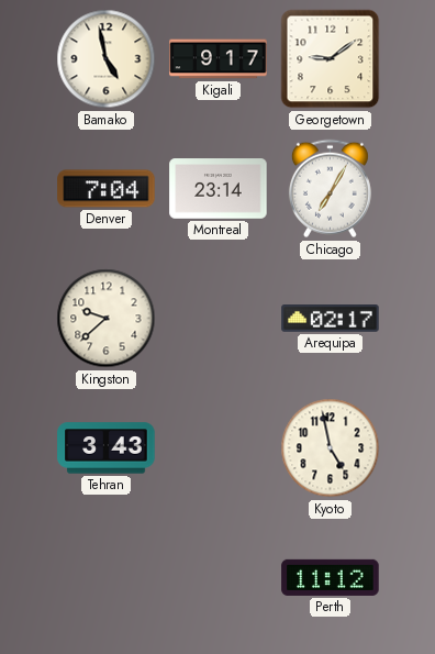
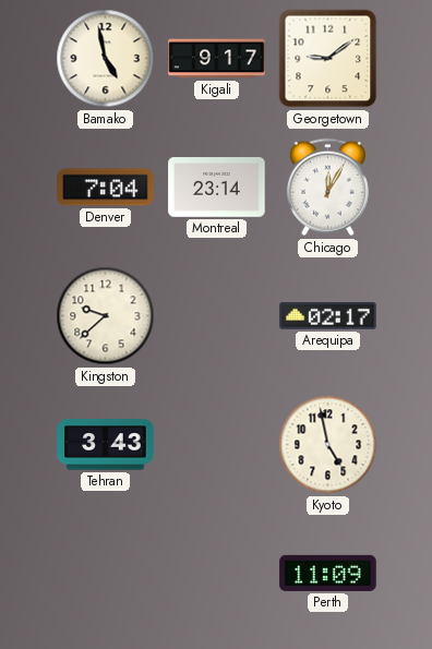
Chicago: 7:05 -> 12:05
Perth: 11:12 -> 11:09
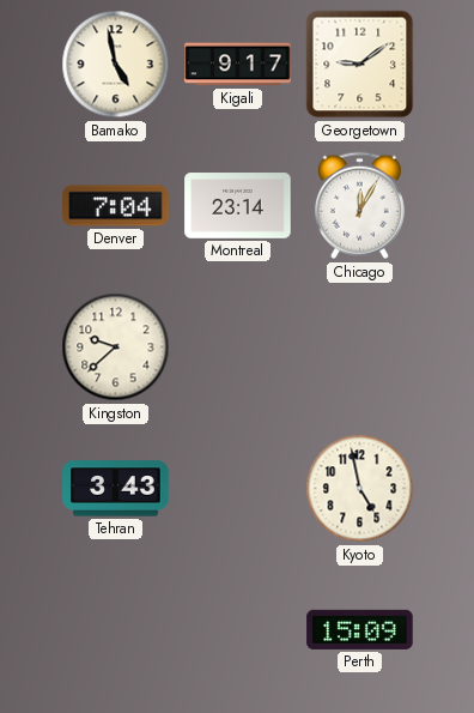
Arequipa: 02:17 -> none
Perth: 11:09 -> 15:09
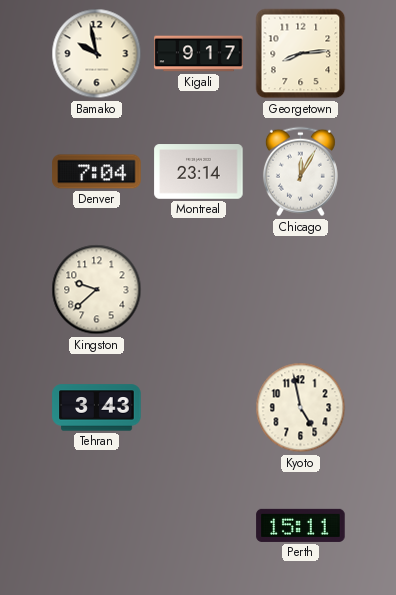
Bamako: 4:58 -> 9:58
Georgetown: 9:09 -> 8:14
Perth: 15:09 -> 15:11
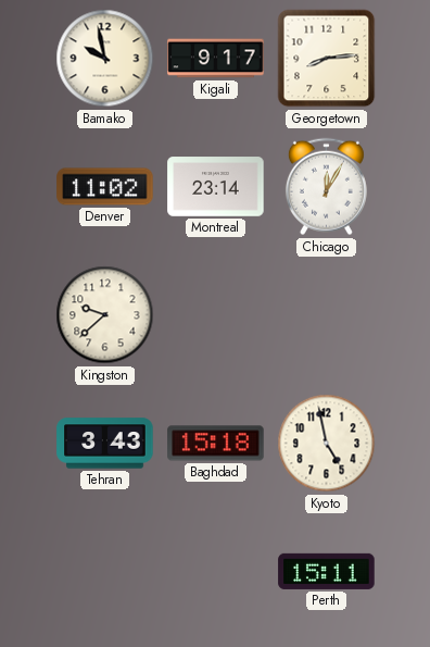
Denver: 7:04 -> 11:02
Baghdad: none -> 15:18
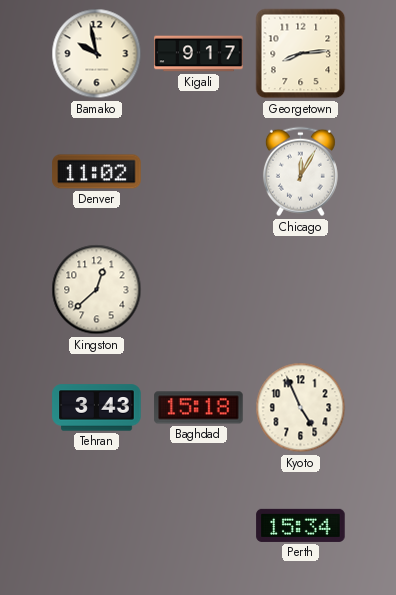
Montreal: 23:14 -> none
Kingston: 9:38 -> 12:38
Kyoto: 4:58 -> 4:56
Perth: 15:11 -> 15:34
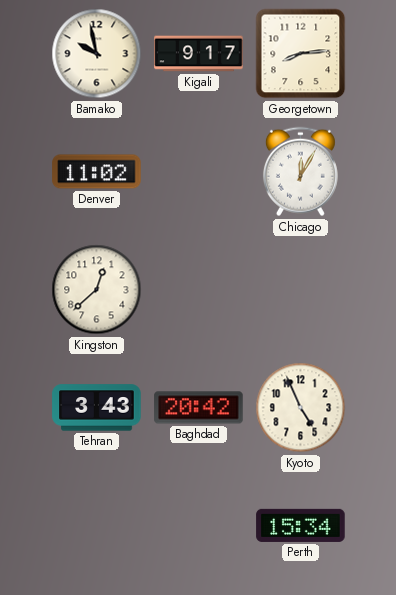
Baghdad: 15:18 -> 20:42
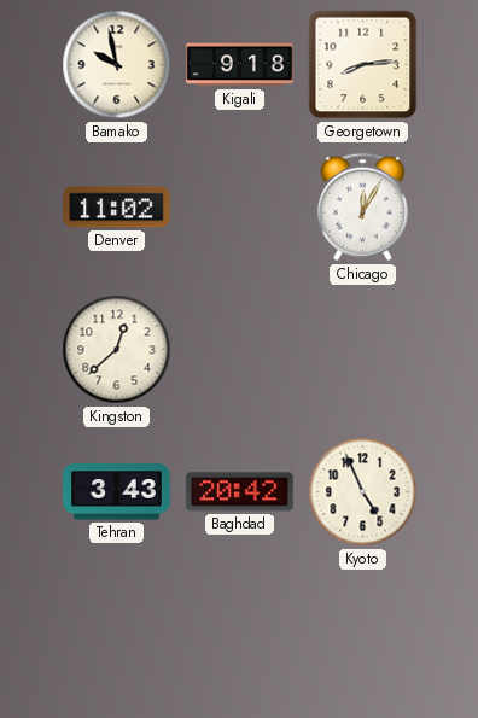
Kigali: 9:17 -> 9:18
Perth: 15:34 -> none
